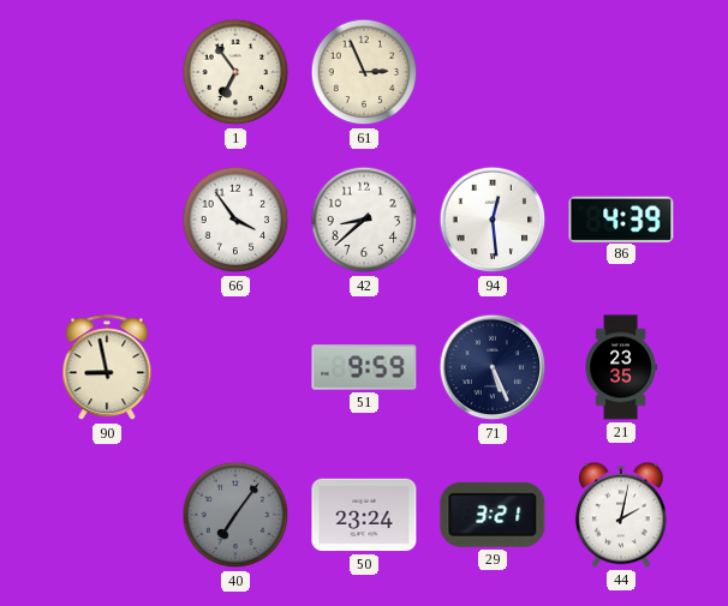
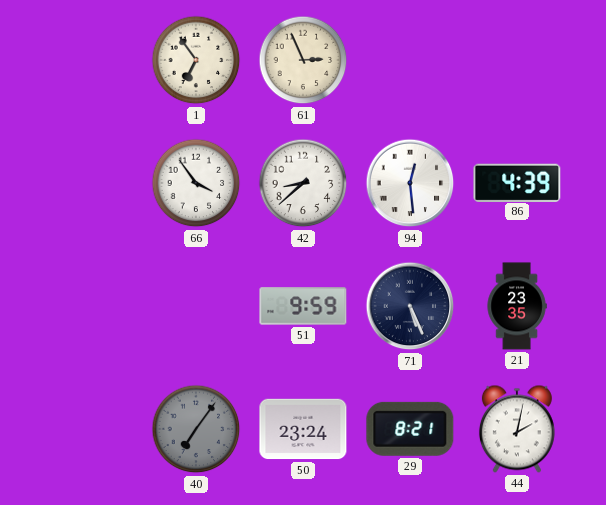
90: 8:58 -> none
29: 3:21 -> 8:21
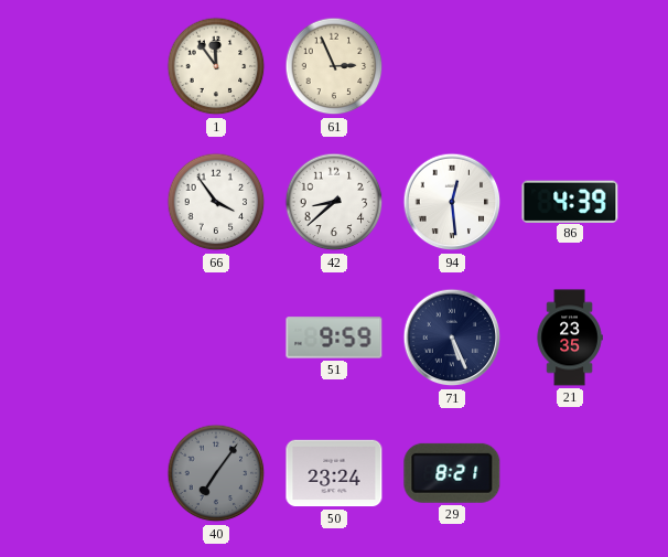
1: 6:54 -> 11:54
44: 2:02 -> none
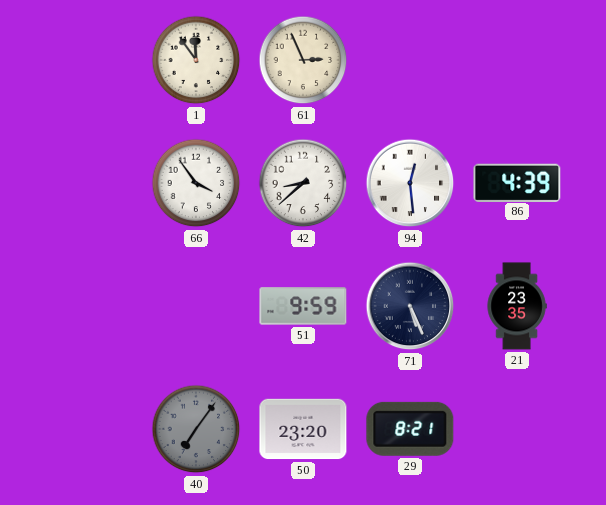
50: 23:24 -> 23:20
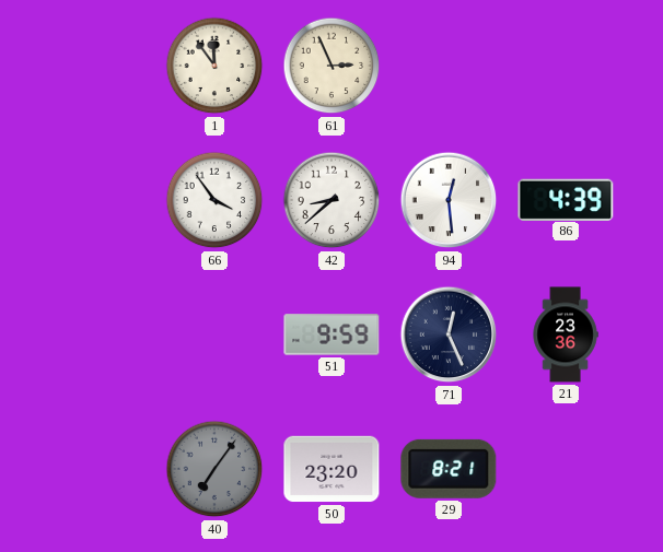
71: 5:26 -> 12:26
21: 23:35 -> 23:36
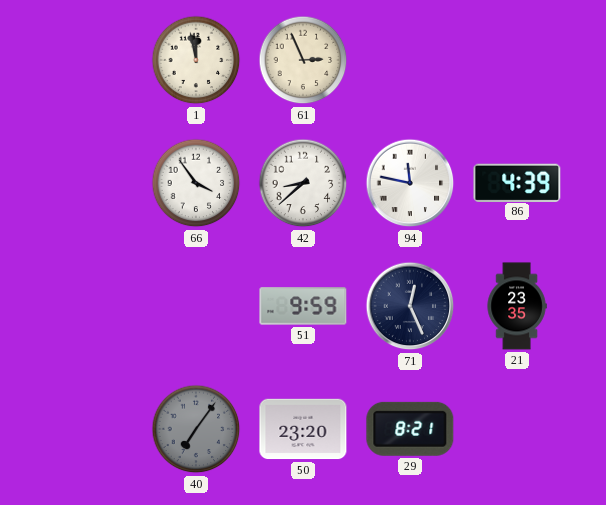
1: 11:54 -> 11:58
94: 12:29 -> 11:47
21: 23:36 -> 23:35
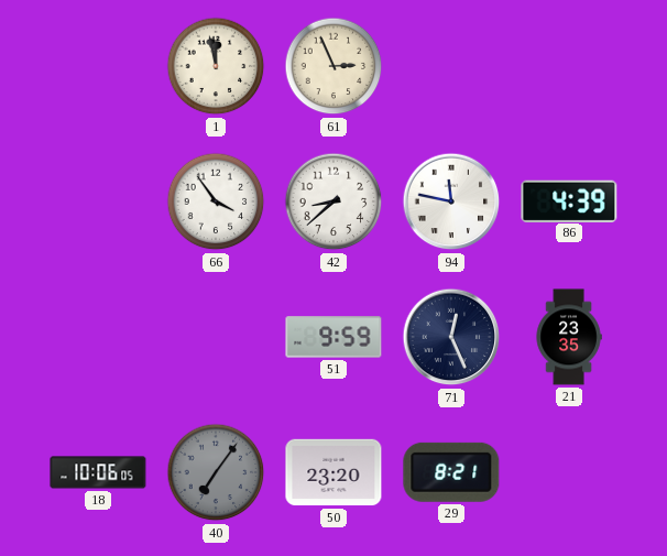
18: none -> 10:06
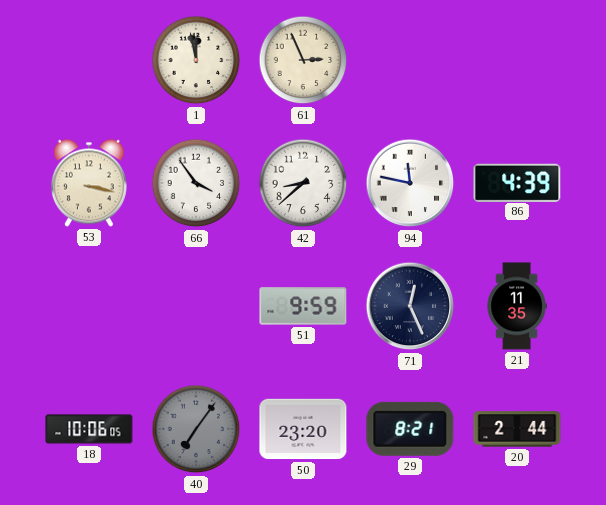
53: none -> 3:17
21: 23:35 -> 11:35
20: none -> 2:44
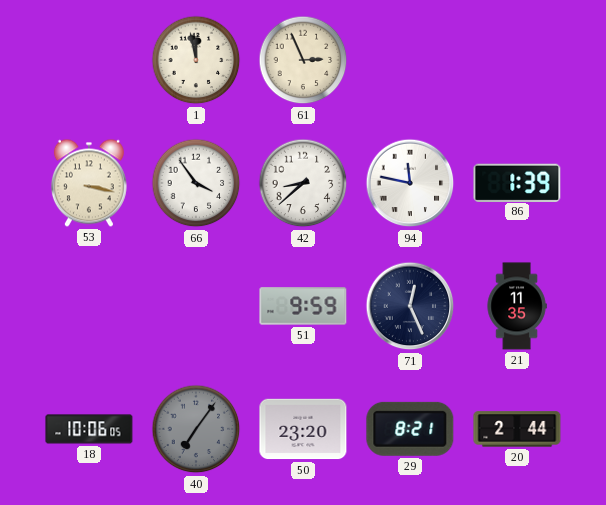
86: 4:39 -> 1:39
